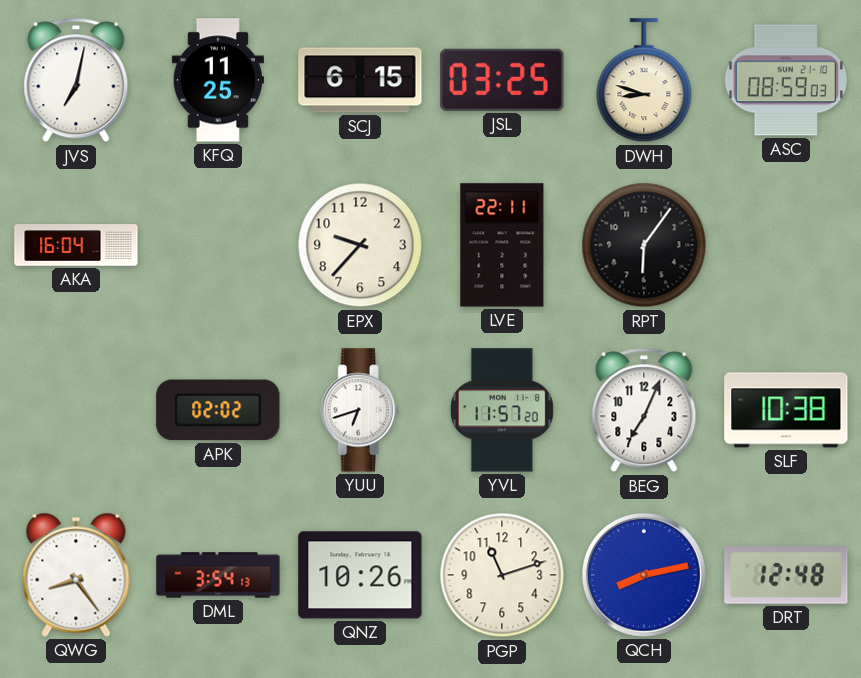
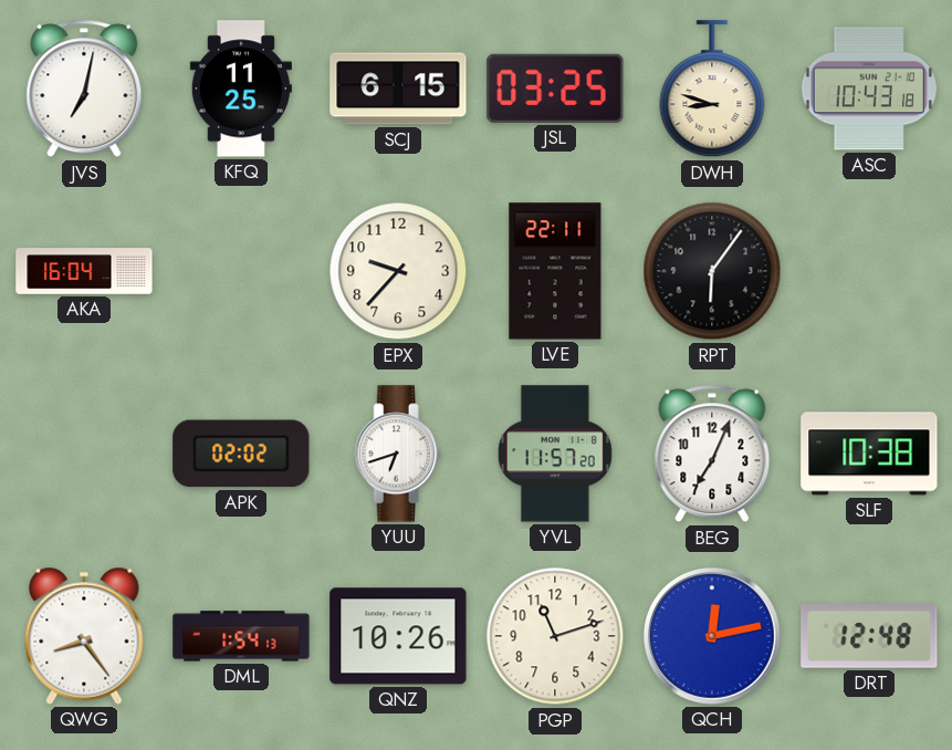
ASC: 08:59 -> 10:43
DML: 3:54 -> 1:54
QCH: 8:13 -> 12:13
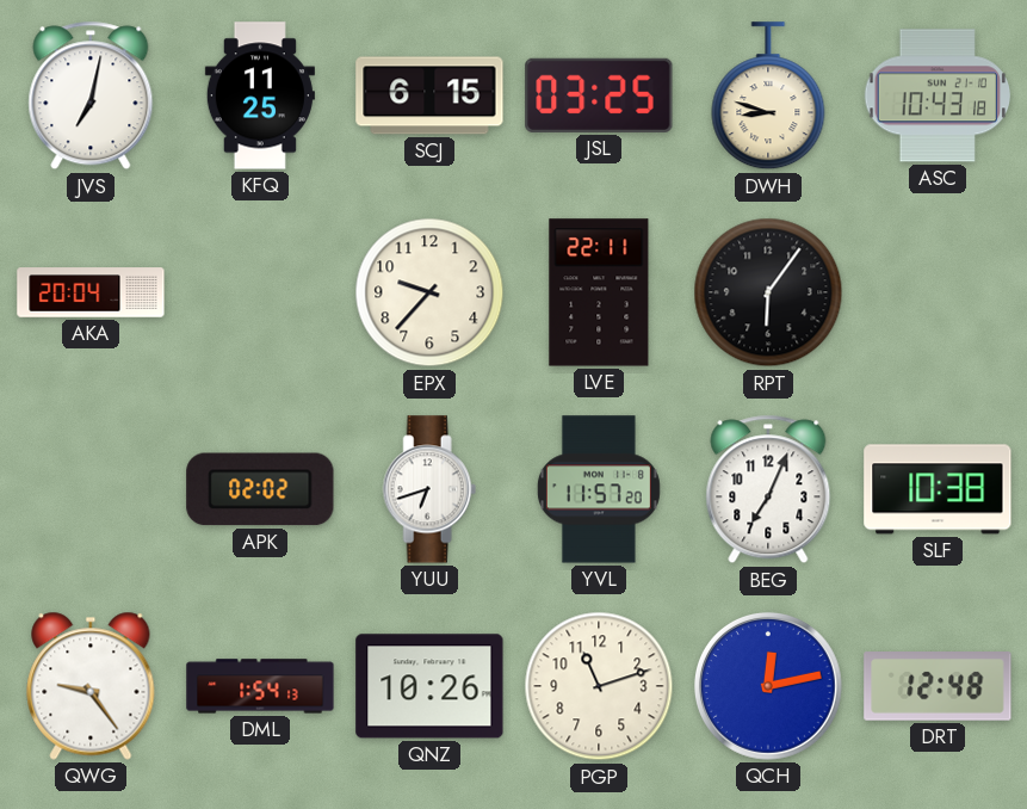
AKA: 16:04 -> 20:04
QWG: 8:24 -> 9:24
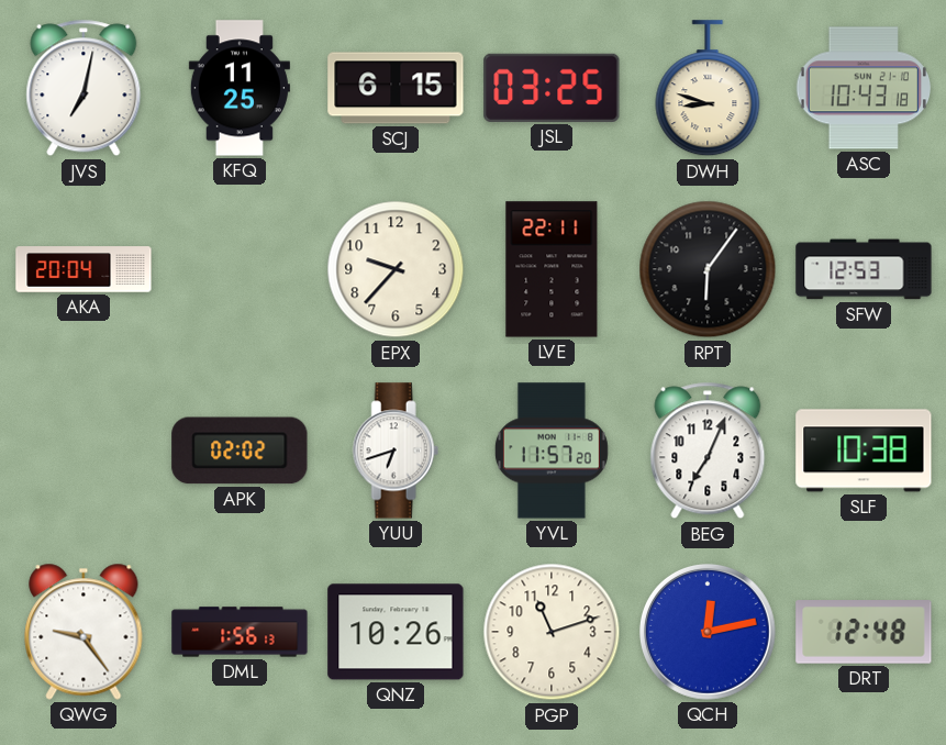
SFW: none -> 12:53
DML: 1:54 -> 1:56
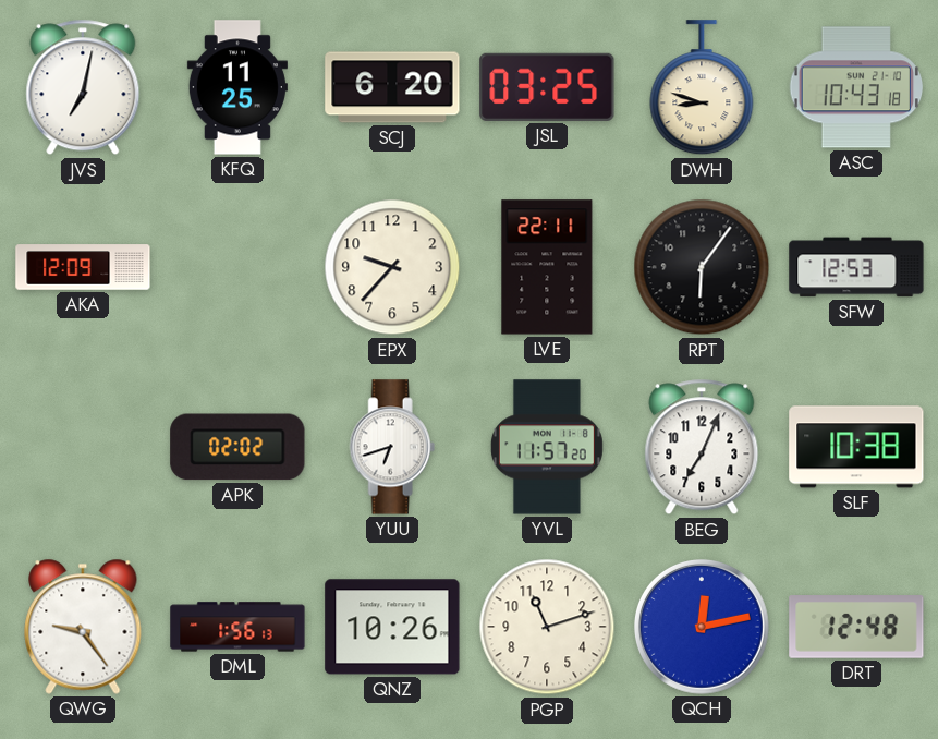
SCJ: 6:15 -> 6:20
AKA: 20:04 -> 12:09
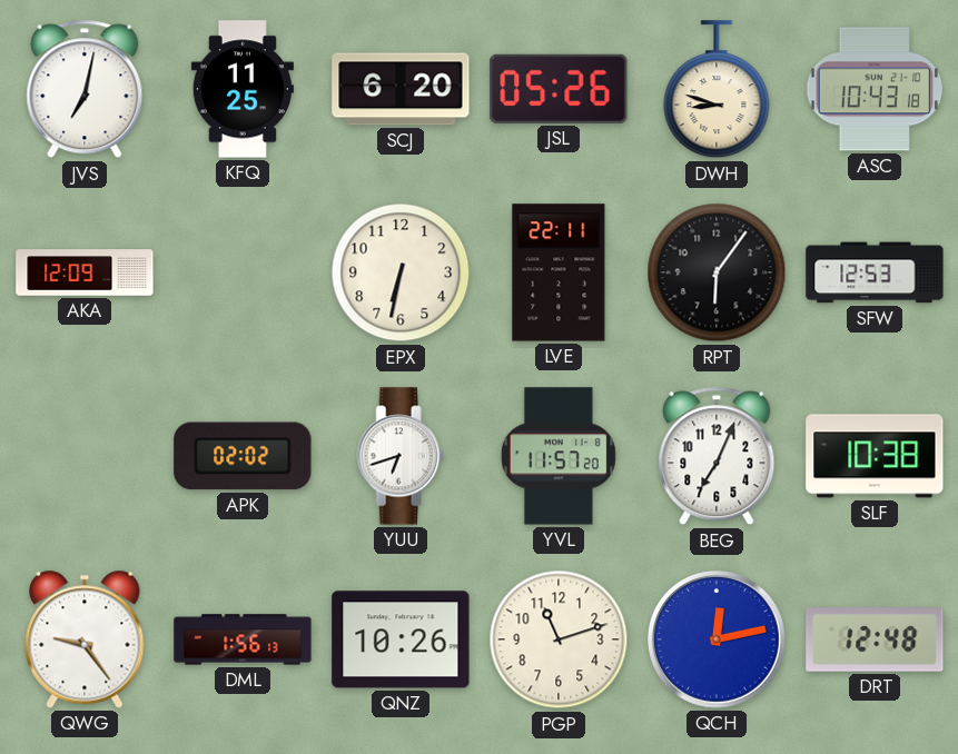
JSL: 03:25 -> 05:26
EPX: 9:37 -> 6:32
